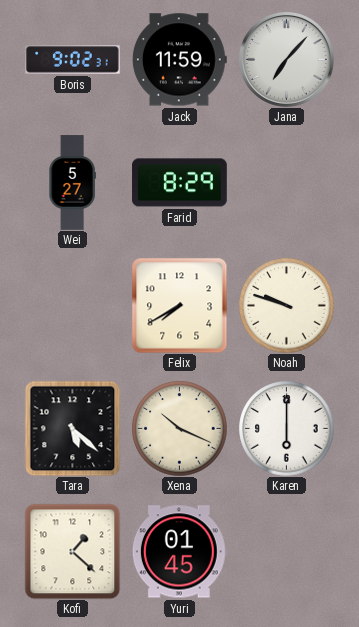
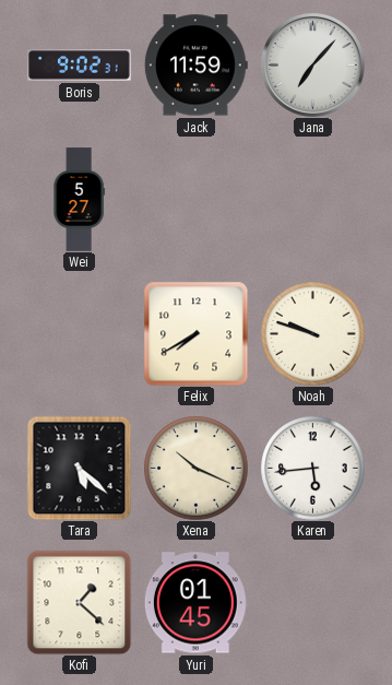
Farid: 8:29 -> none
Karen: 6:00 -> 5:44
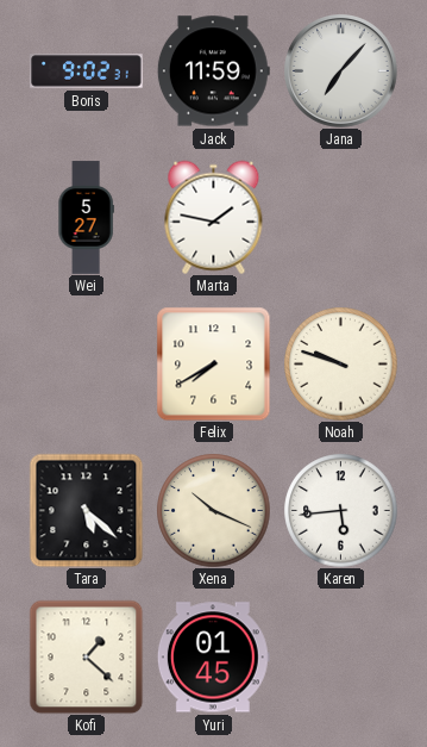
Marta: none -> 1:47
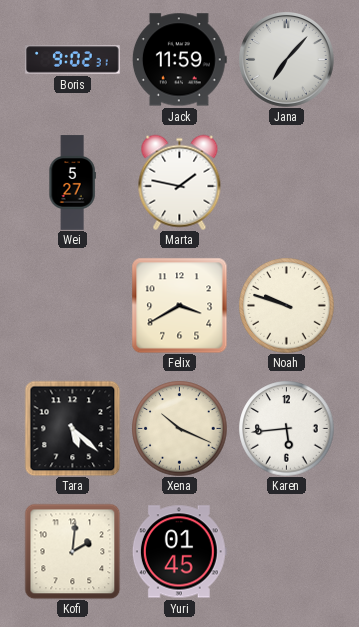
Felix: 7:40 -> 3:40
Kofi: 1:22 -> 2:01
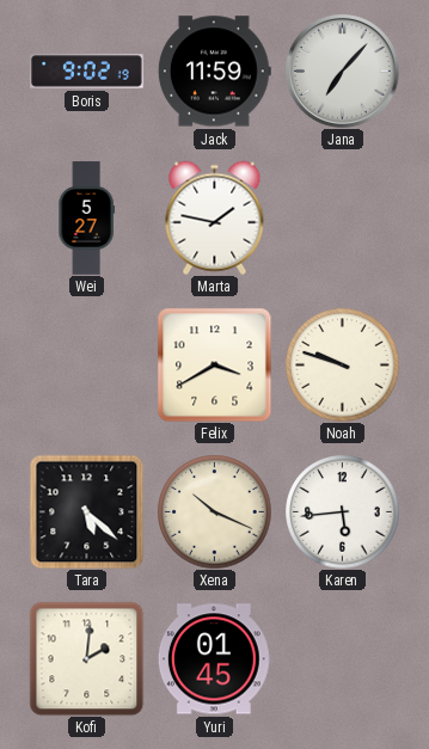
Boris: 9:02:31 -> 9:02:19
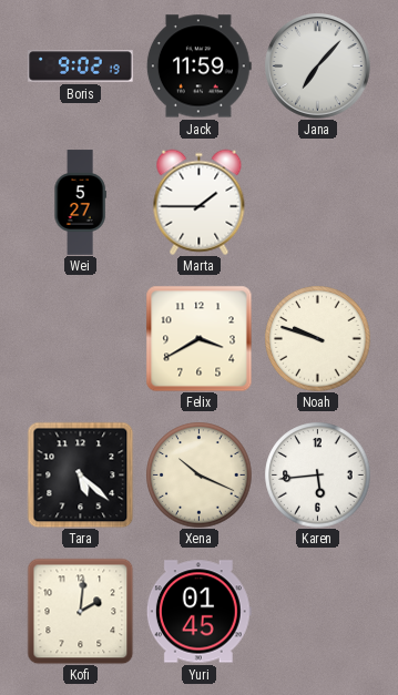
Marta: 1:47 -> 1:45
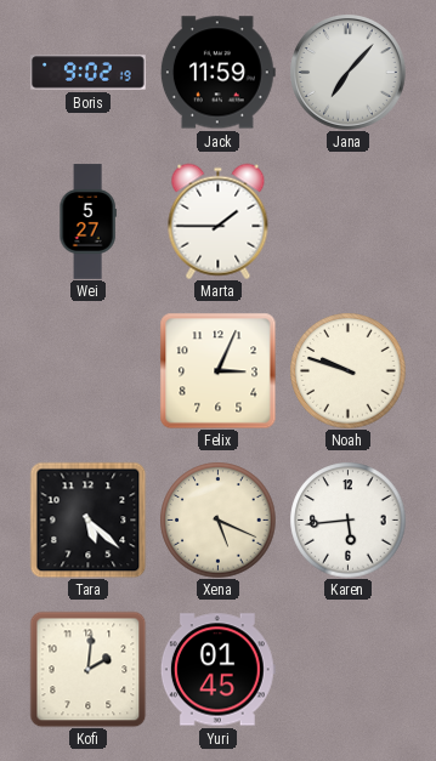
Felix: 3:40 -> 3:04
Xena: 10:19 -> 5:19
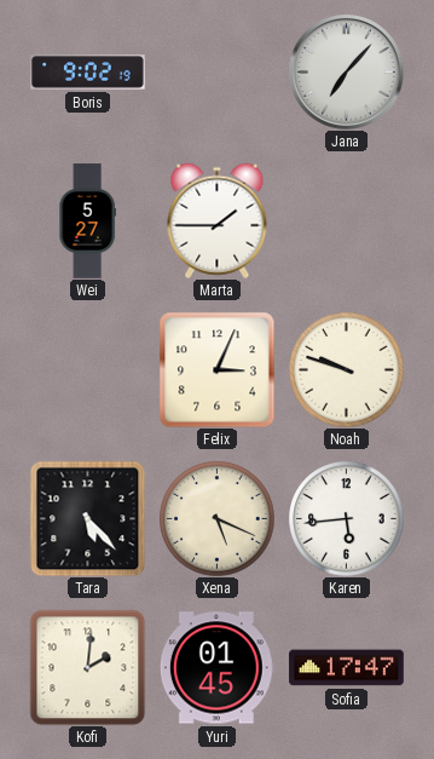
Jack: 11:59 -> none
Tara: 5:22 -> 5:23
Sofia: none -> 17:47
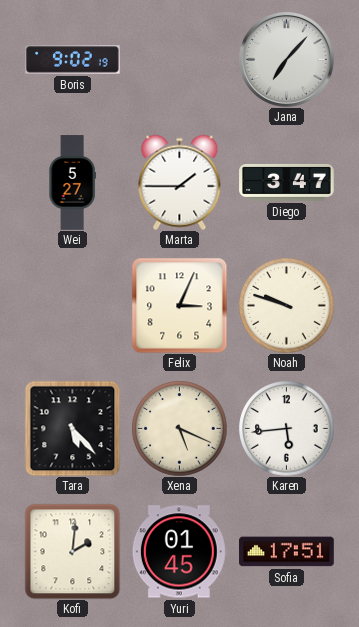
Diego: none -> 3:47
Sofia: 17:47 -> 17:51
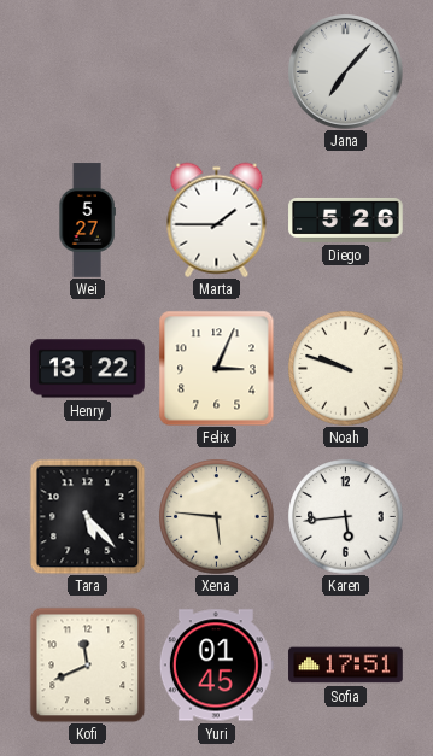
Boris: 9:02 -> none
Diego: 3:47 -> 5:26
Henry: none -> 13:22
Xena: 5:19 -> 5:46
Kofi: 2:01 -> 11:41
